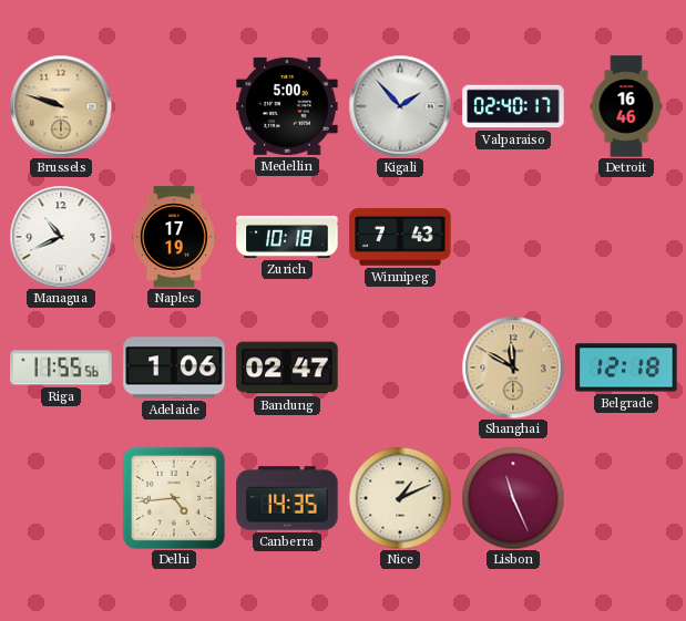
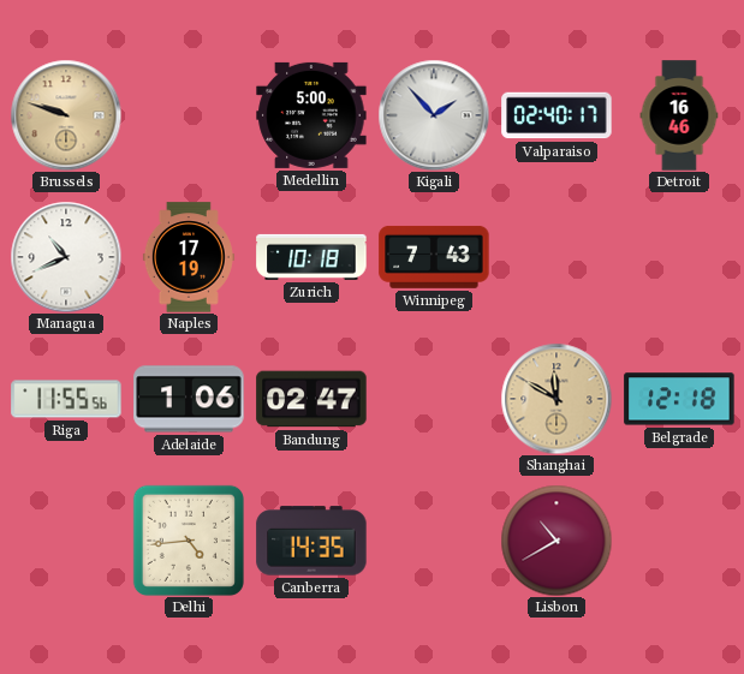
Nice: 1:11 -> none
Lisbon: 11:26 -> 10:40
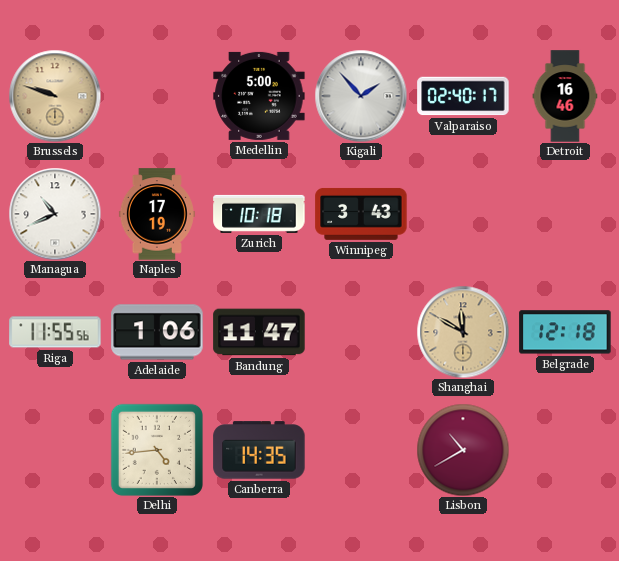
Winnipeg: 7:43 -> 3:43
Bandung: 02:47 -> 11:47
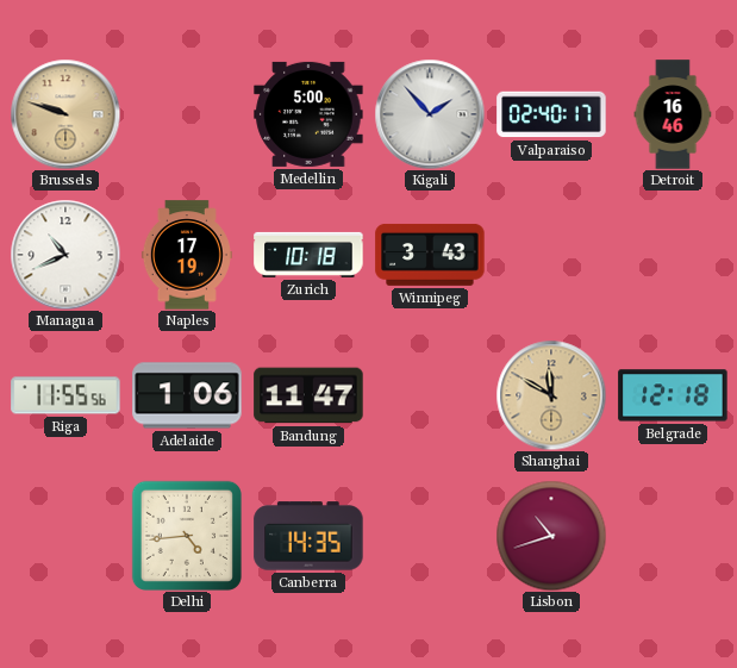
Lisbon: 10:40 -> 10:42
